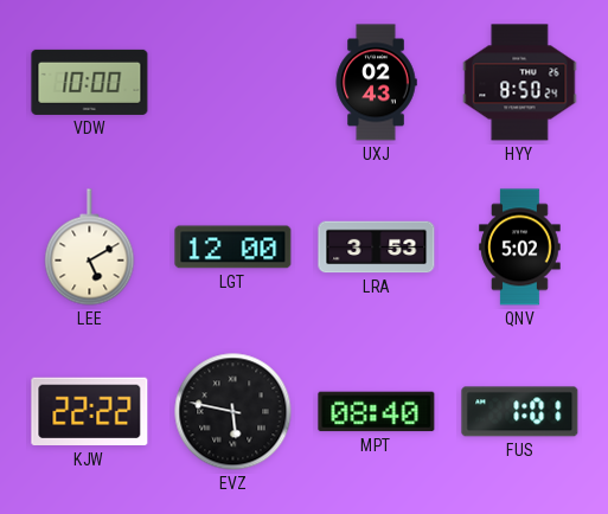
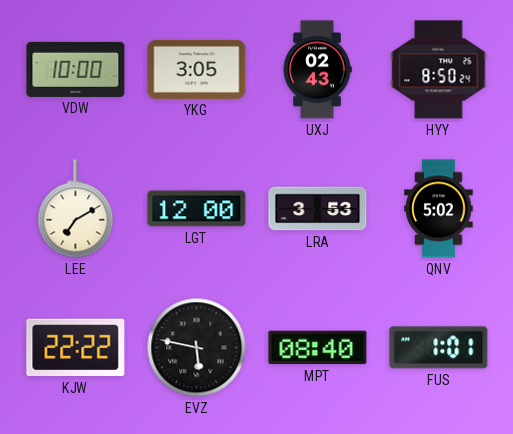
YKG: none -> 3:05
LEE: 5:10 -> 7:10
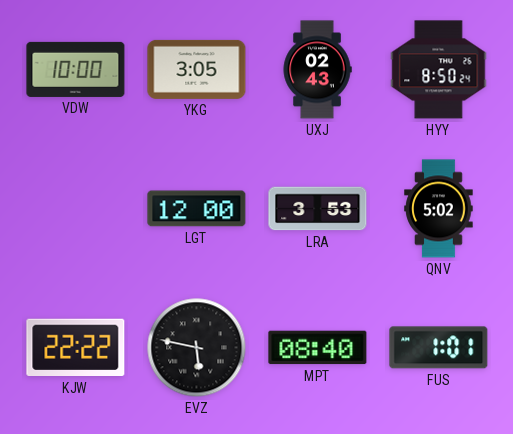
LEE: 7:10 -> none
